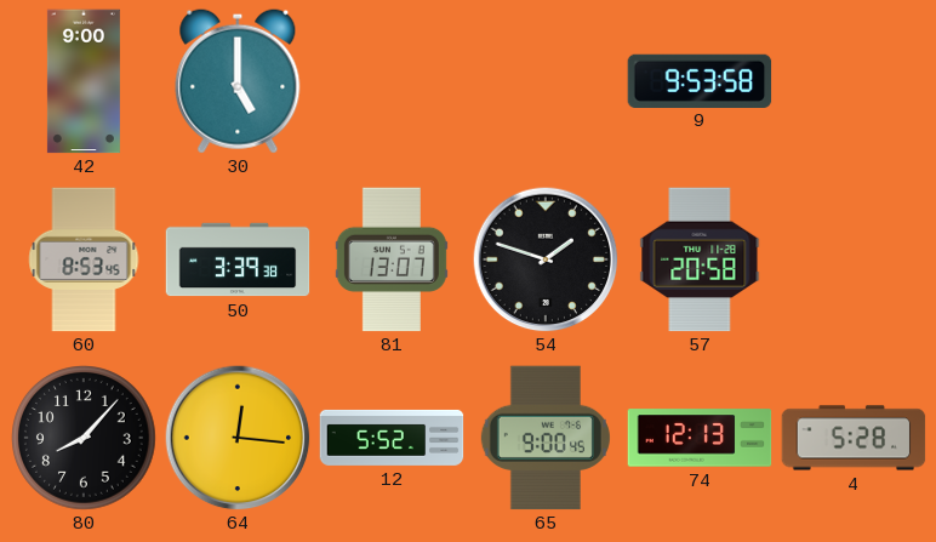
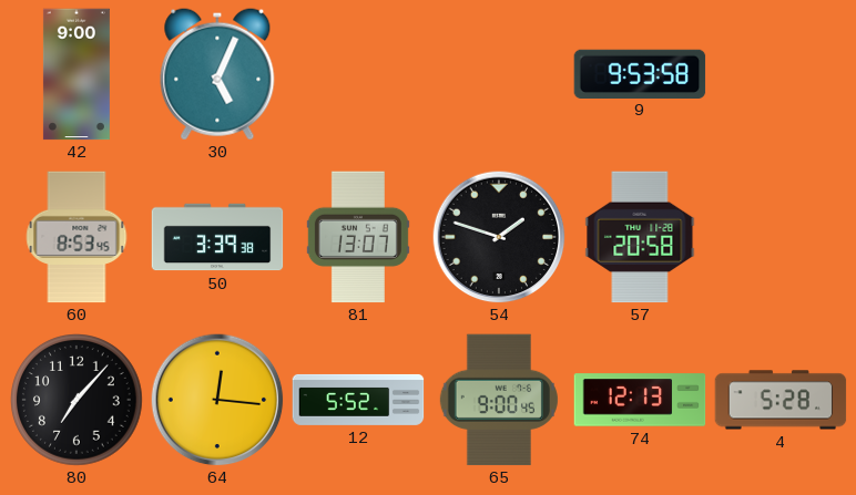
30: 5:00 -> 5:04
80: 8:07 -> 7:07
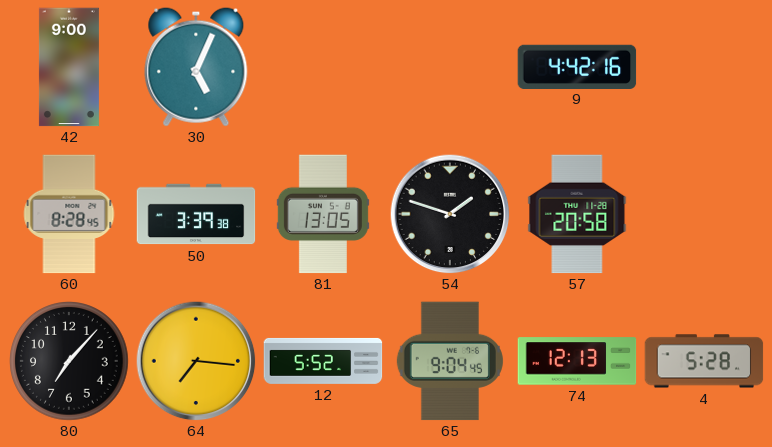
9: 9:53 -> 4:42
60: 8:53 -> 8:28
81: 13:07 -> 13:05
64: 12:16 -> 7:16
65: 9:00 -> 9:04
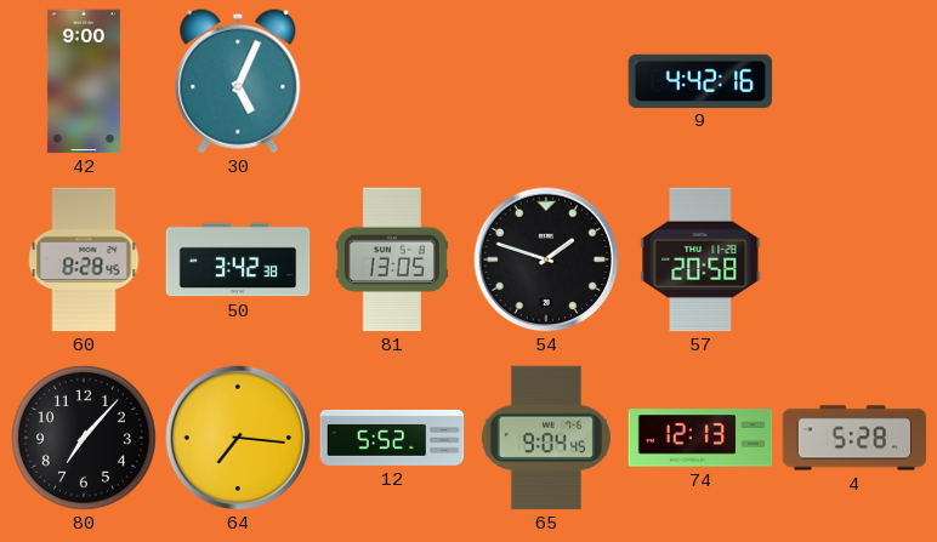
50: 3:39 -> 3:42
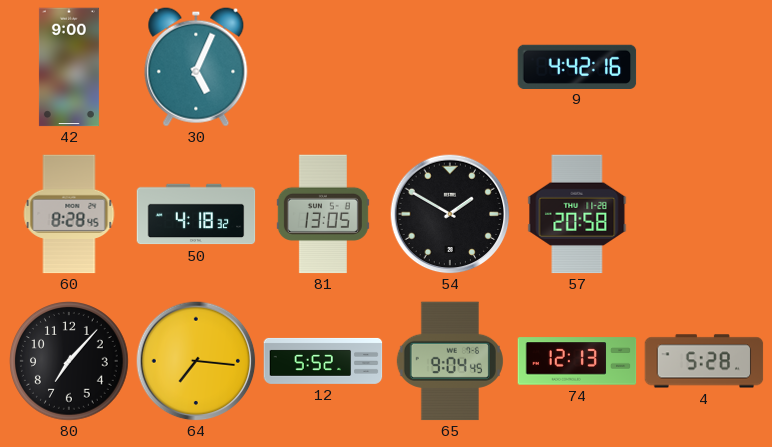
50: 3:42 -> 4:18
54: 1:48 -> 1:50
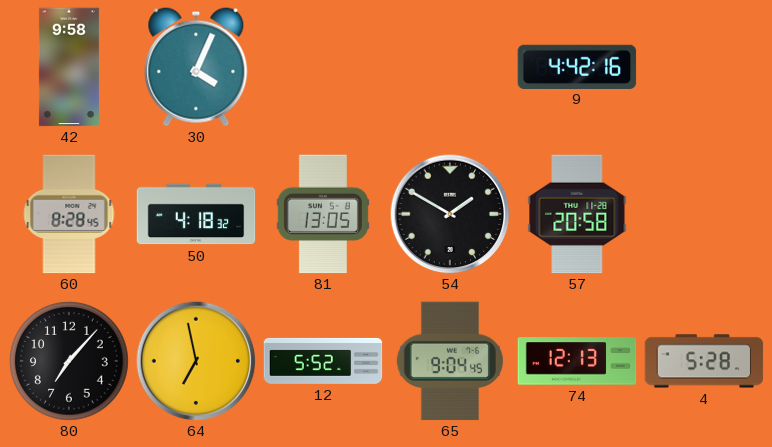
42: 9:00 -> 9:58
30: 5:04 -> 4:04
64: 7:16 -> 6:58
